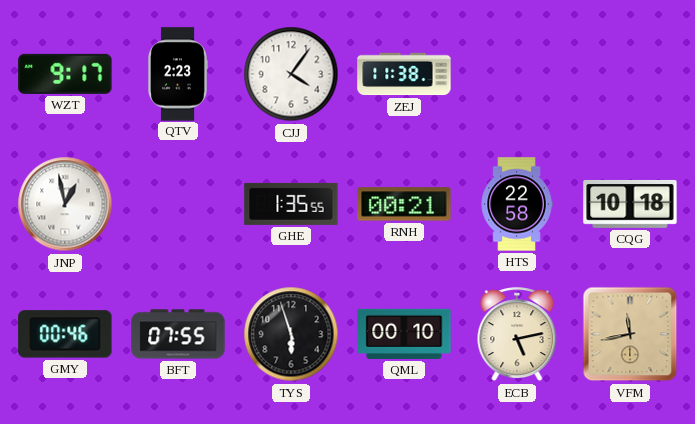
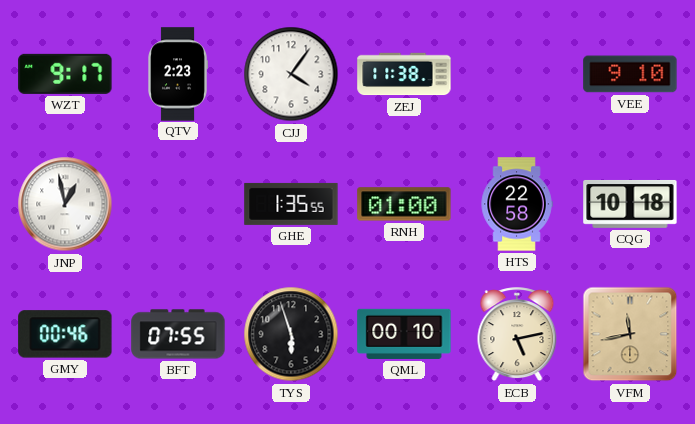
VEE: none -> 9:10
RNH: 00:21 -> 01:00
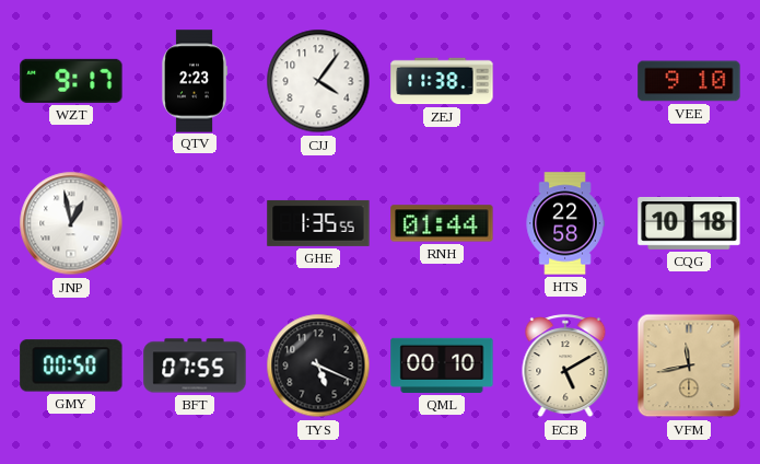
RNH: 01:00 -> 01:44
GMY: 00:46 -> 00:50
TYS: 5:57 -> 5:19
ECB: 5:13 -> 5:10
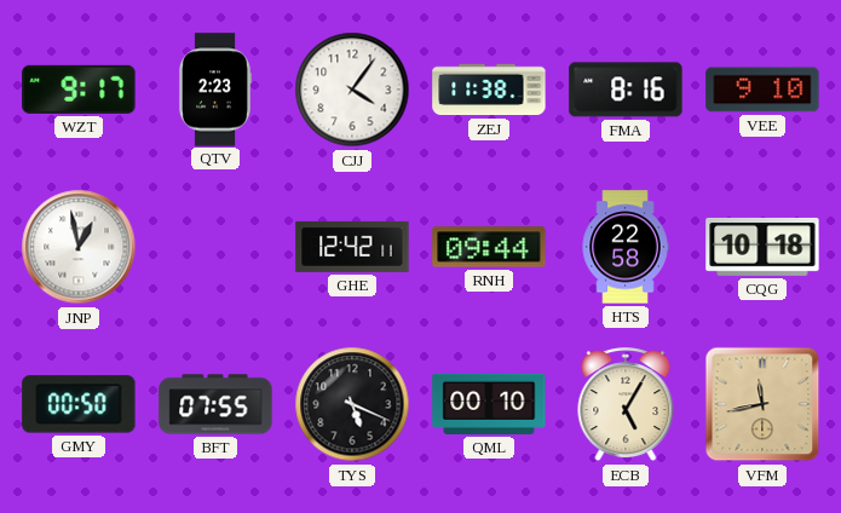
FMA: none -> 8:16
GHE: 1:35 -> 12:42
RNH: 01:44 -> 09:44
ECB: 5:10 -> 5:05
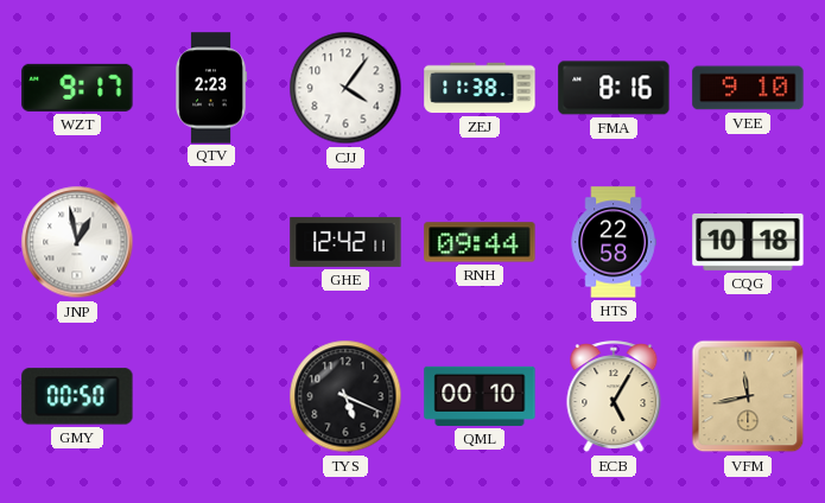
BFT: 07:55 -> none
